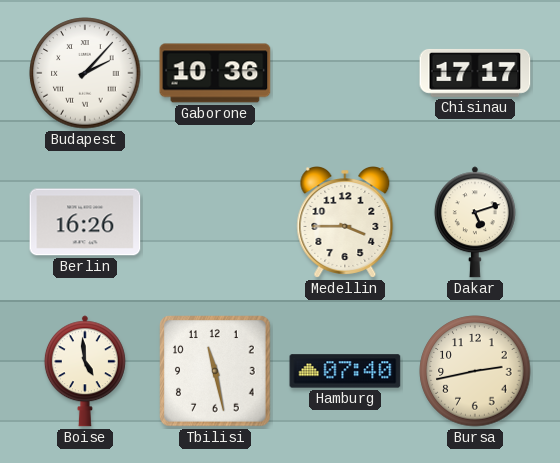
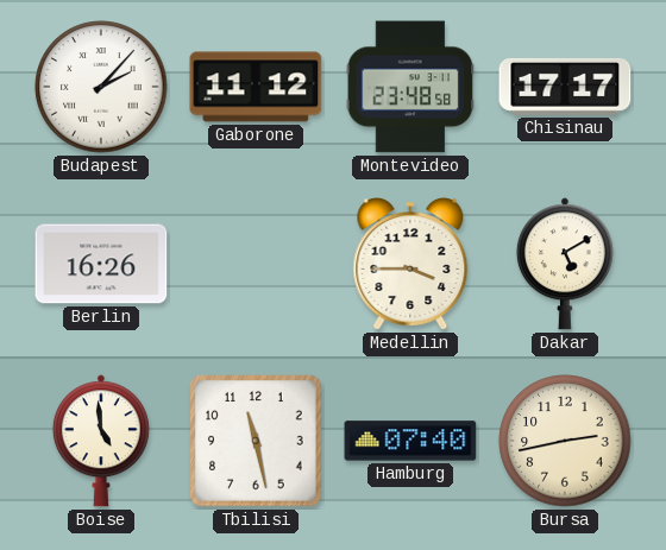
Gaborone: 10:36 -> 11:12
Montevideo: none -> 23:48
Dakar: 5:12 -> 5:10
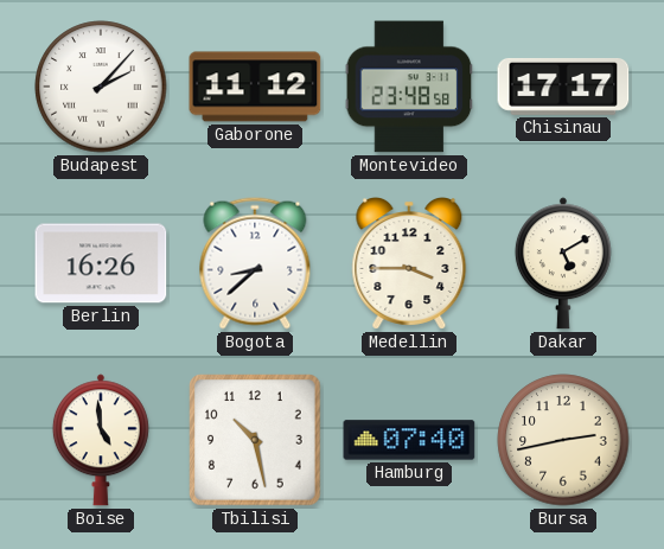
Bogota: none -> 8:38
Tbilisi: 11:28 -> 10:28
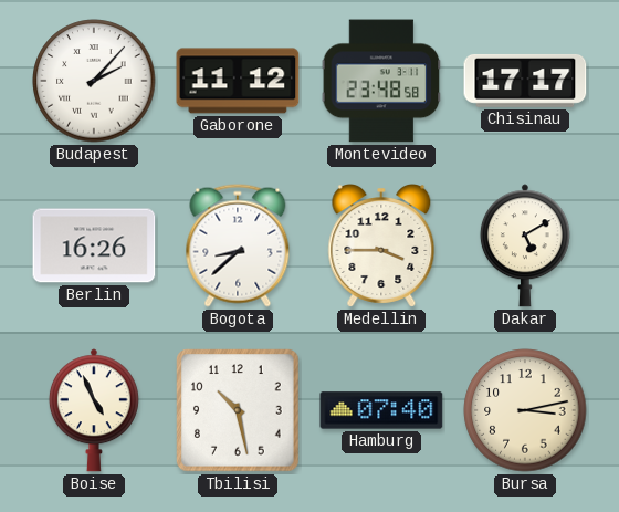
Boise: 4:59 -> 4:56
Bursa: 2:43 -> 3:13
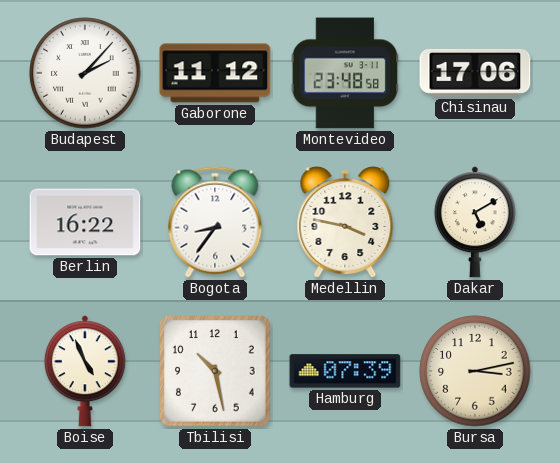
Chisinau: 17:17 -> 17:06
Berlin: 16:26 -> 16:22
Bogota: 8:38 -> 8:36
Medellin: 3:45 -> 3:47
Hamburg: 07:40 -> 07:39
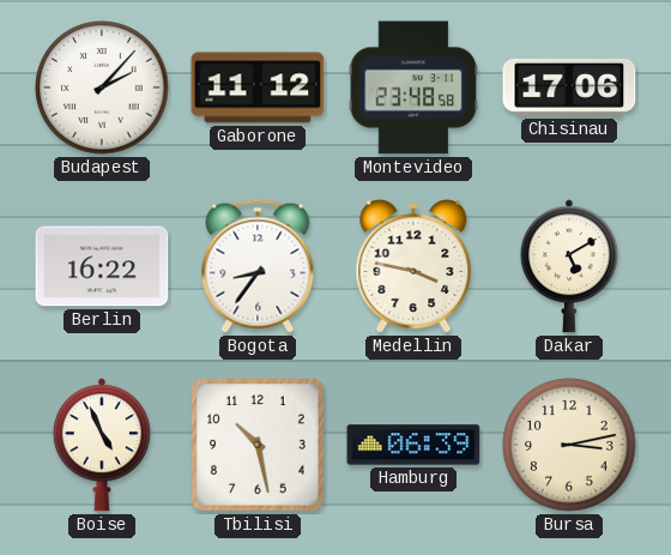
Hamburg: 07:39 -> 06:39
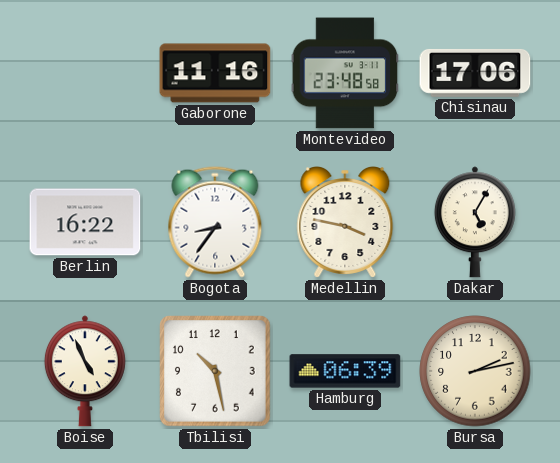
Budapest: 2:07 -> none
Gaborone: 11:12 -> 11:16
Dakar: 5:10 -> 5:05
Bursa: 3:13 -> 2:13
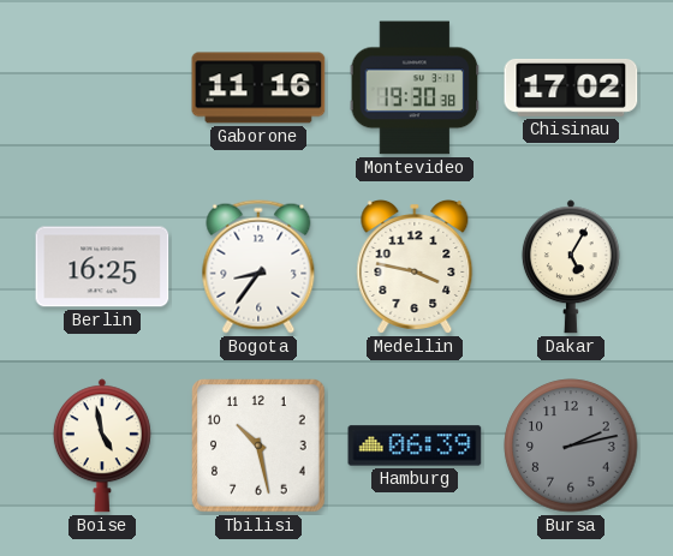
Montevideo: 23:48 -> 19:30
Chisinau: 17:06 -> 17:02
Berlin: 16:22 -> 16:25
Boise: 4:56 -> 4:58
Bursa dial: cream -> grey
